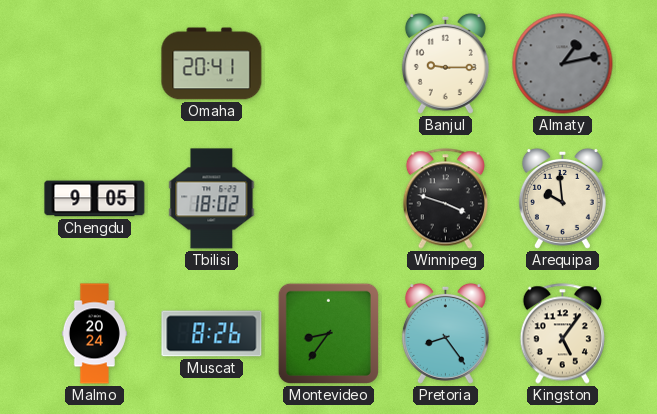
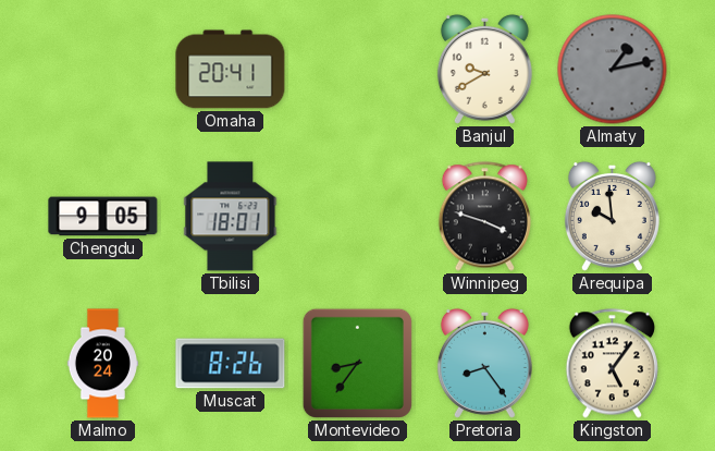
Banjul: 9:15 -> 9:40
Tbilisi: 18:02 -> 18:01
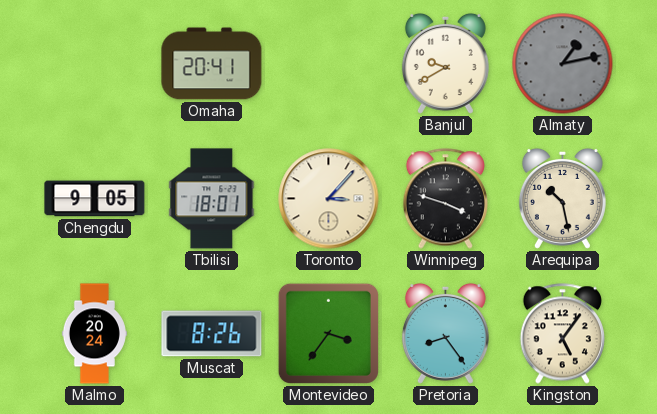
Toronto: none -> 3:07
Arequipa: 9:59 -> 10:28
Montevideo: 8:36 -> 3:36
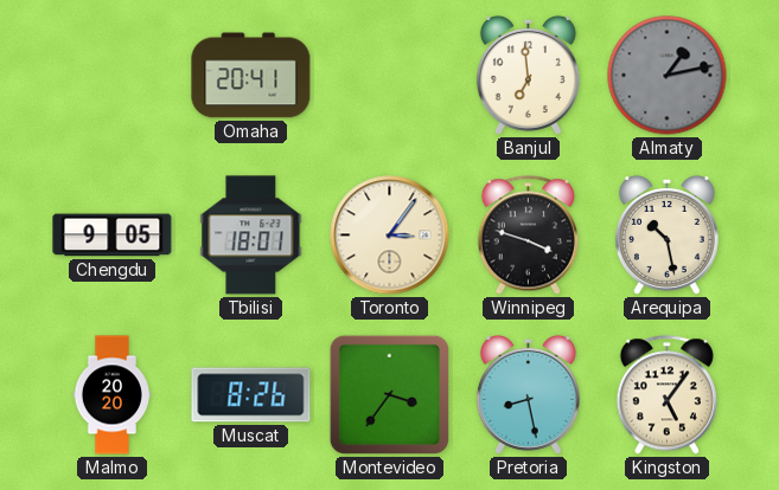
Banjul: 9:40 -> 6:59
Toronto: 3:07 -> 3:06
Malmo: 20:24 -> 20:20
Pretoria: 8:24 -> 8:28
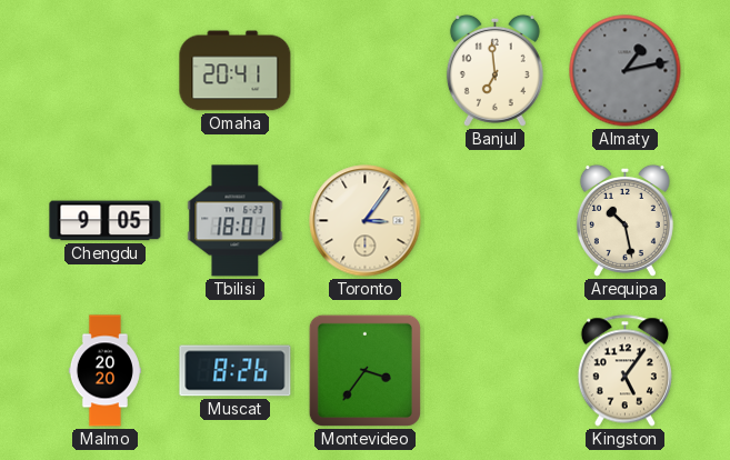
Winnipeg: 3:48 -> none
Pretoria: 8:28 -> none
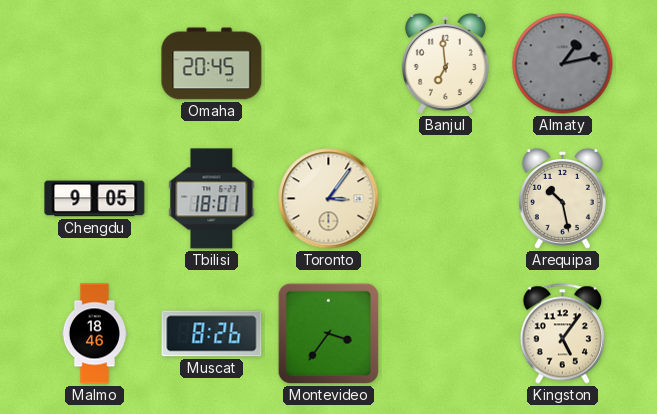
Omaha: 20:41 -> 20:45
Malmo: 20:20 -> 18:46
